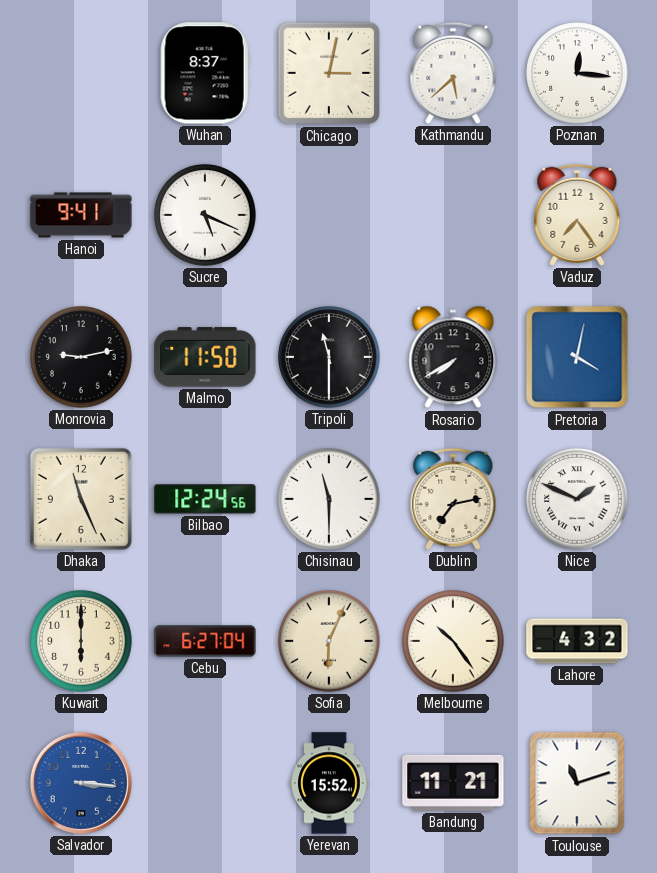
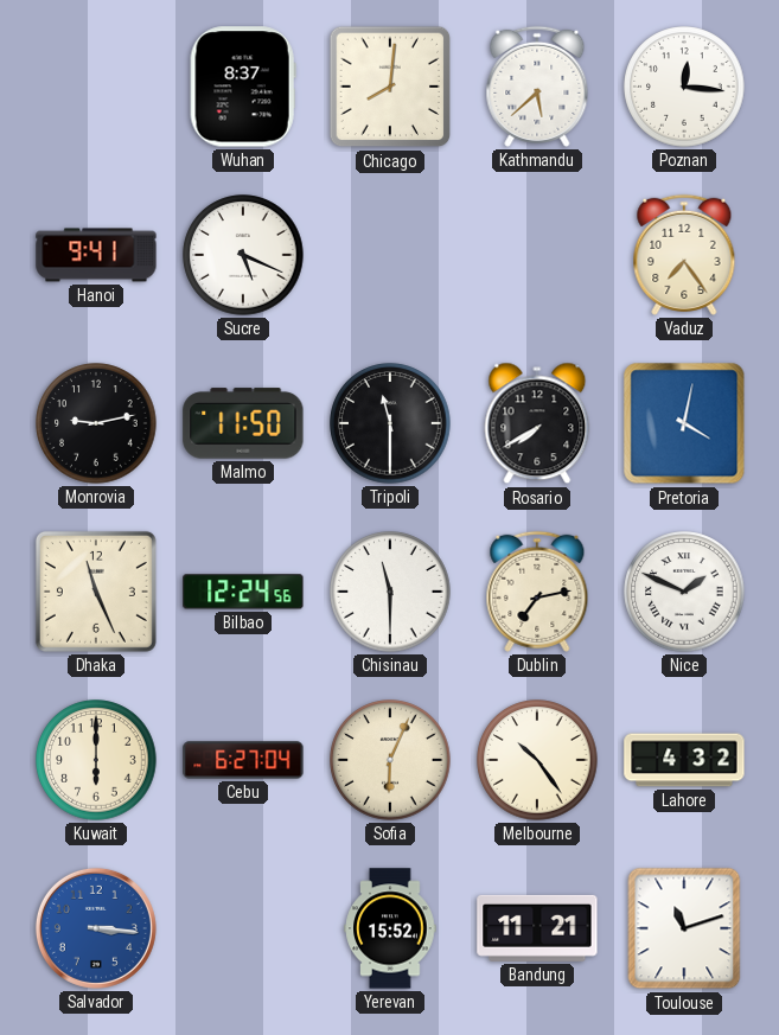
Chicago: 3:02 -> 8:01
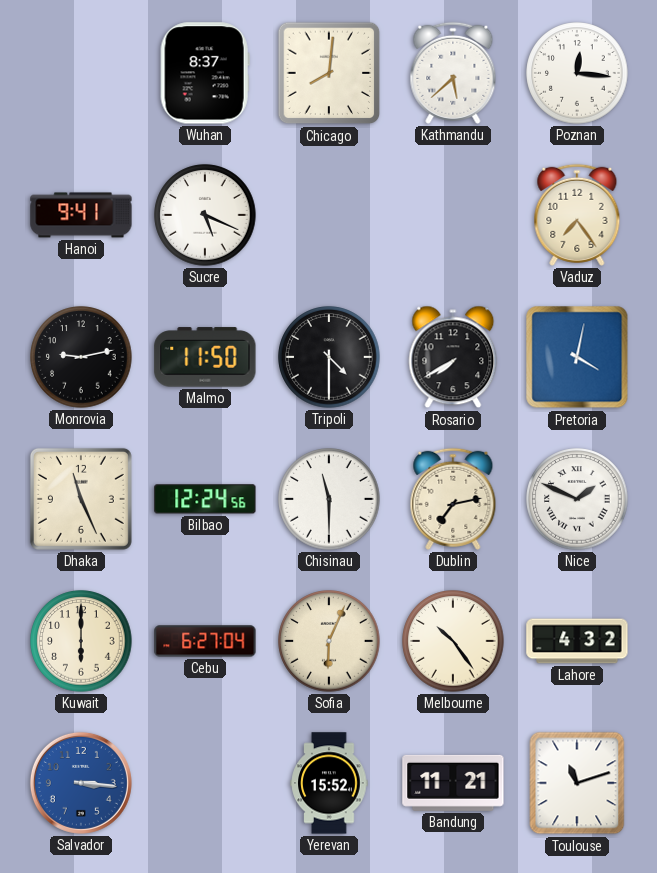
Tripoli: 11:30 -> 4:30
